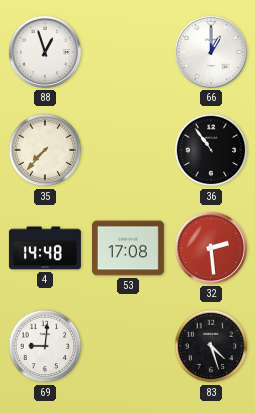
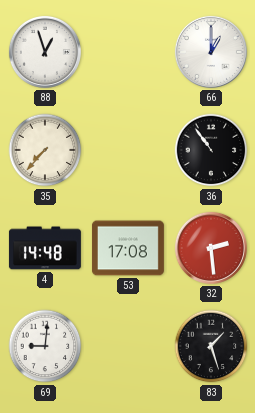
83: 4:27 -> 1:27
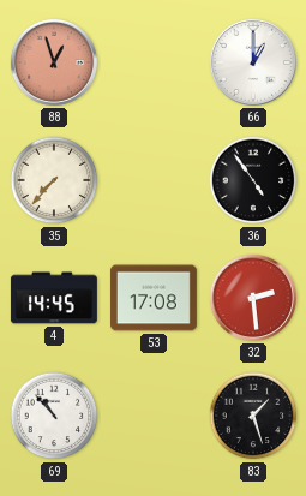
88 dial: white -> salmon
36: 10:54 -> 4:54
4: 14:48 -> 14:45
69: 9:01 -> 10:53
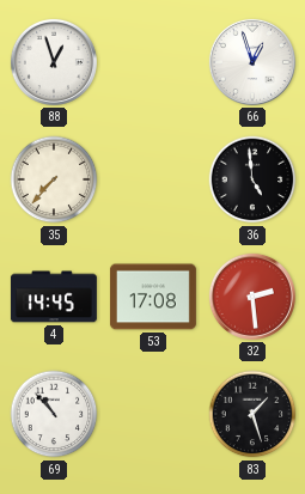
88 dial: salmon -> white
66: 1:00 -> 12:57
36: 4:54 -> 4:59
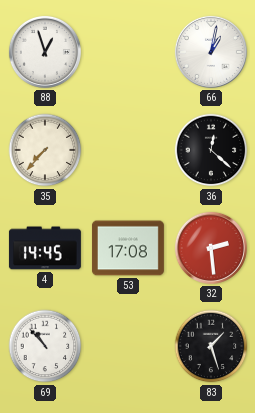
66: 12:57 -> 1:02
36: 4:59 -> 12:22
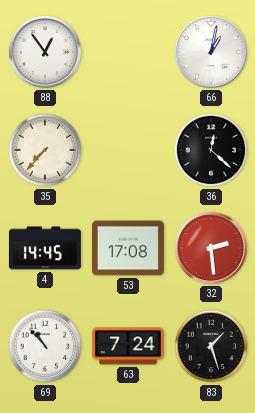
88: 12:57 -> 12:54
63: none -> 7:24
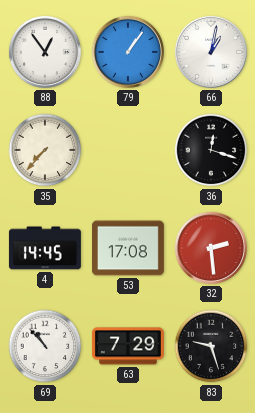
79: none -> 1:06
36: 12:22 -> 12:18
63: 7:24 -> 7:29
83: 1:27 -> 9:27
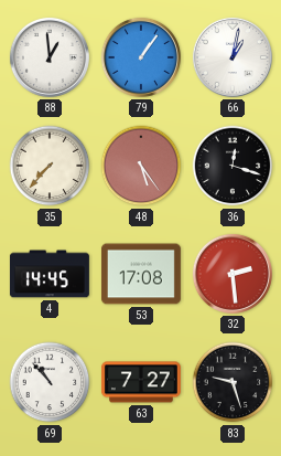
88: 12:54 -> 12:59
48: none -> 5:24
63: 7:29 -> 7:27
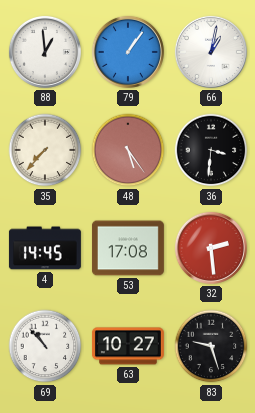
36: 12:18 -> 3:31
63: 7:27 -> 10:27
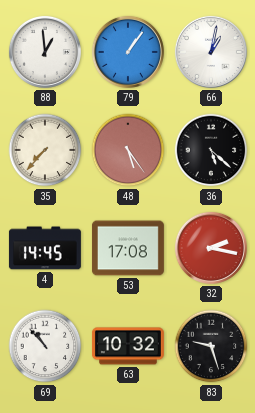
36: 3:31 -> 5:22
32: 2:29 -> 2:17
63: 10:27 -> 10:32
